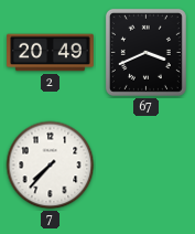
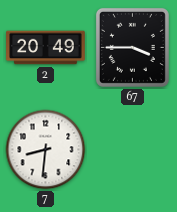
67: 3:41 -> 3:45
7: 7:37 -> 8:31
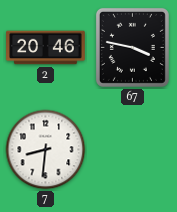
2: 20:49 -> 20:46
67: 3:45 -> 3:47
